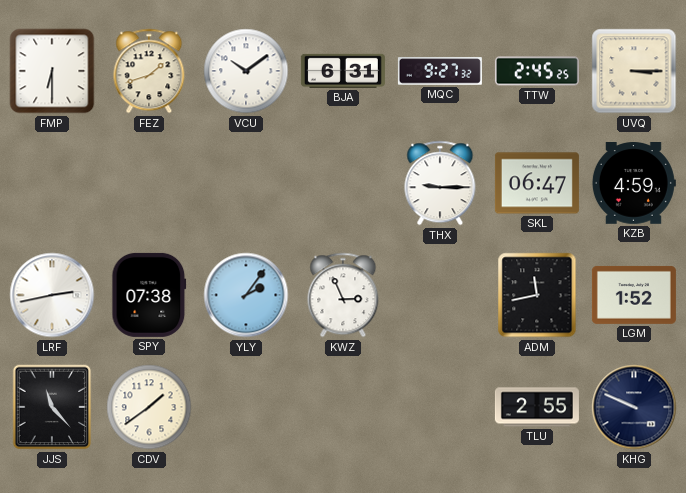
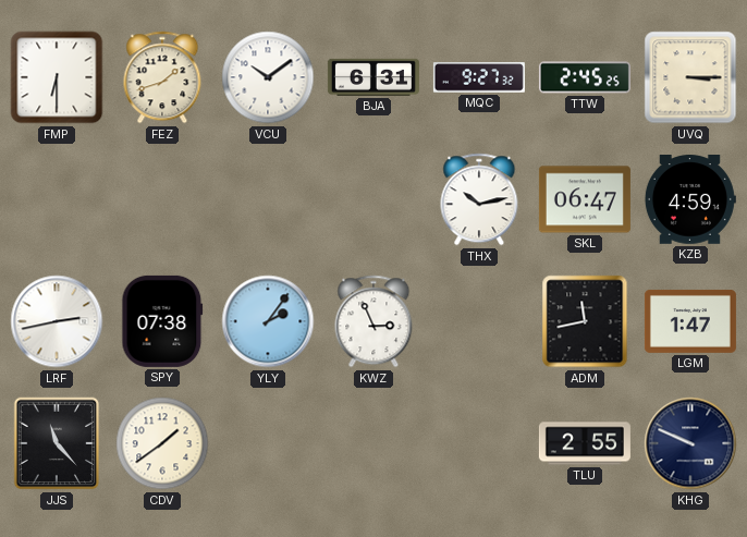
THX: 9:15 -> 10:13
LGM: 1:52 -> 1:47
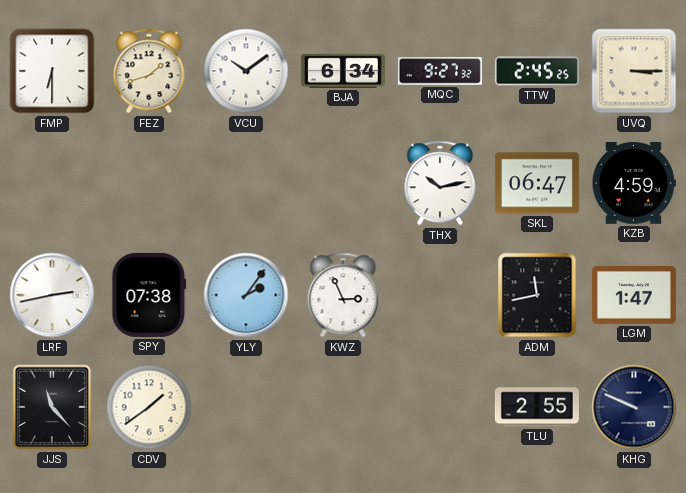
BJA: 6:31 -> 6:34
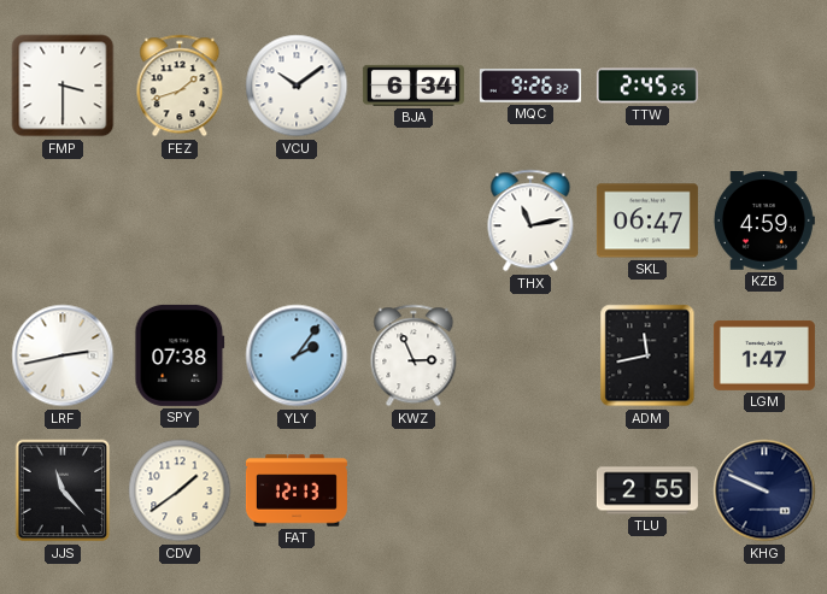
FMP: 6:30 -> 3:30
MQC: 9:27 -> 9:26
UVQ: 3:15 -> none
THX: 10:13 -> 11:13
FAT: none -> 12:13
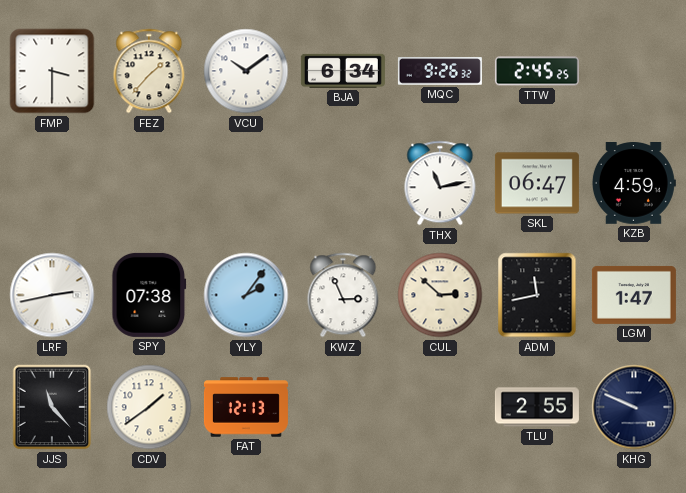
FEZ: 1:42 -> 1:37
CUL: none -> 2:52
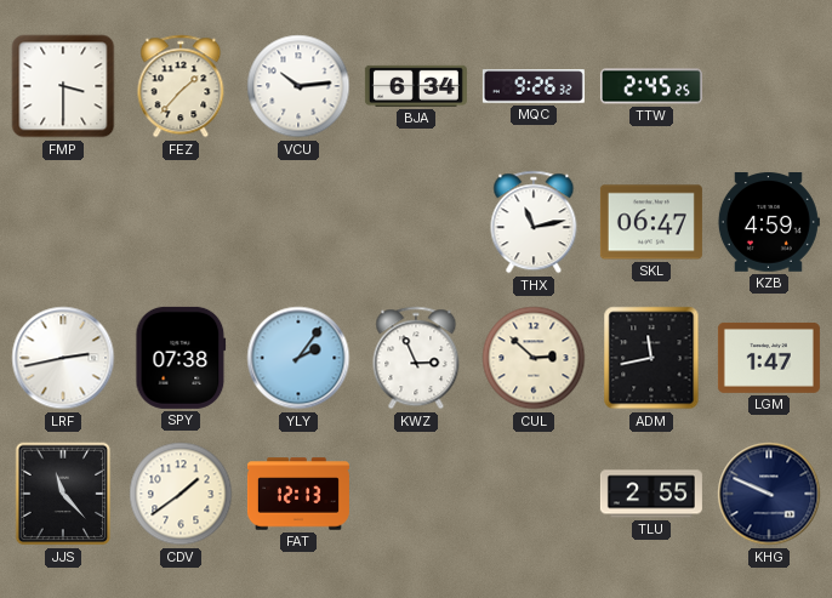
VCU: 10:09 -> 10:14
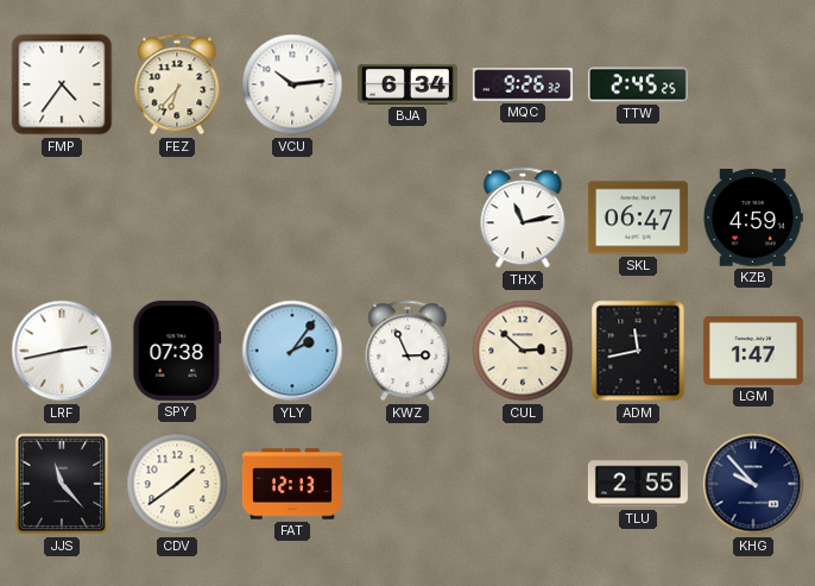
FMP: 3:30 -> 4:36
FEZ: 1:37 -> 6:37
KHG: 9:49 -> 9:53
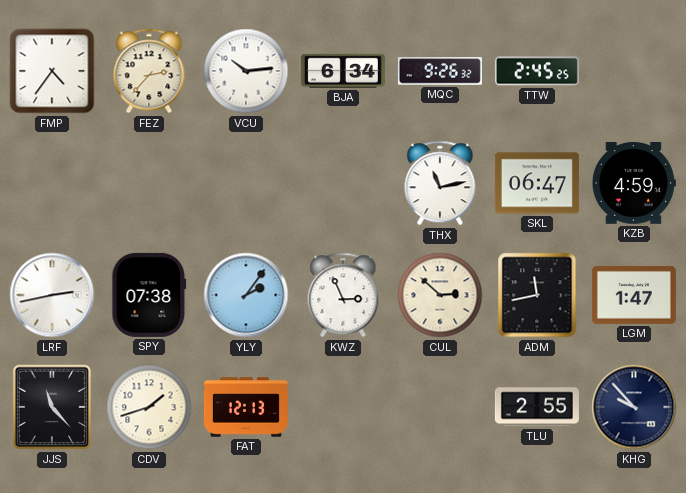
FEZ: 6:37 -> 2:37
CDV: 1:39 -> 1:42
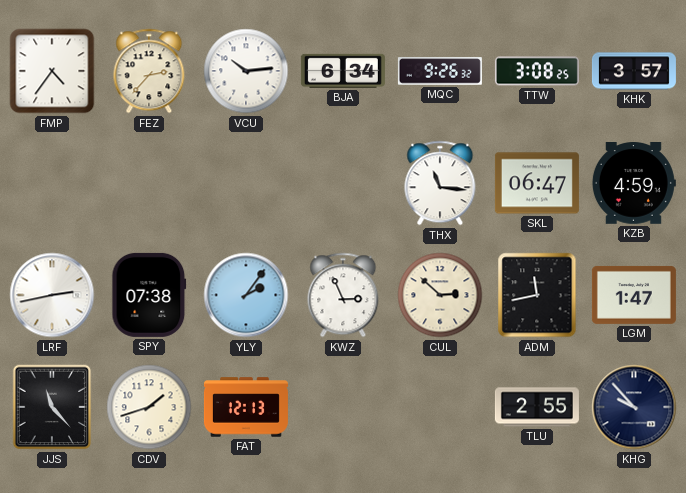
TTW: 2:45 -> 3:08
KHK: none -> 3:57
THX: 11:13 -> 11:16
